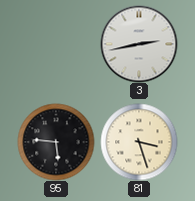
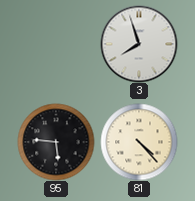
3: 2:43 -> 7:57
81: 3:27 -> 4:23
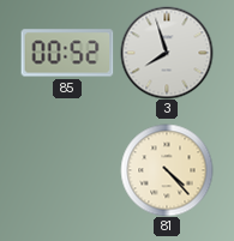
85: none -> 00:52
95: 5:46 -> none
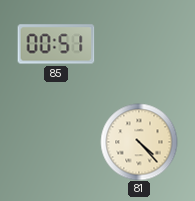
85: 00:52 -> 00:51
3: 7:57 -> none
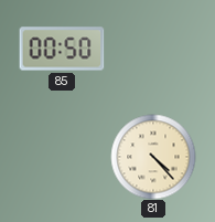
85: 00:51 -> 00:50
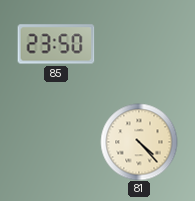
85: 00:50 -> 23:50
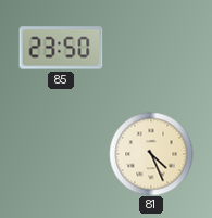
81: 4:23 -> 4:26
